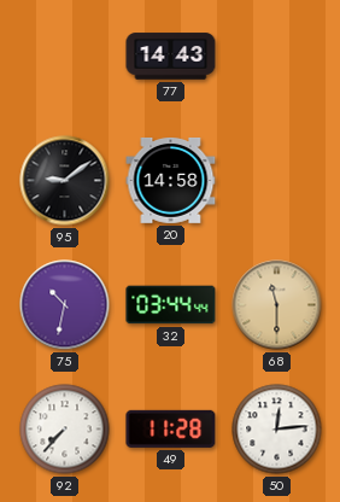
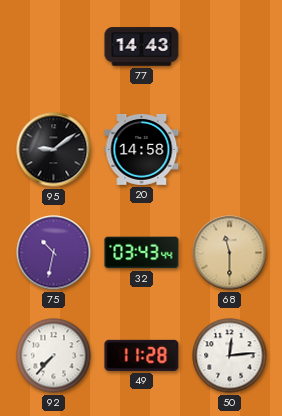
32: 03:44 -> 03:43
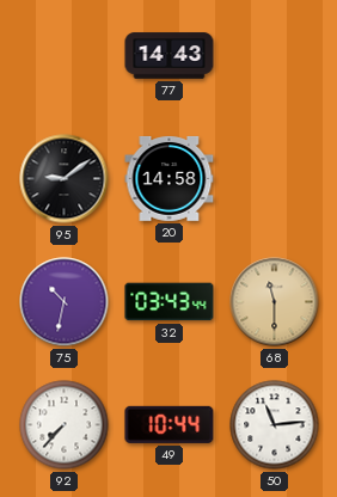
49: 11:28 -> 10:44
50: 12:14 -> 11:14
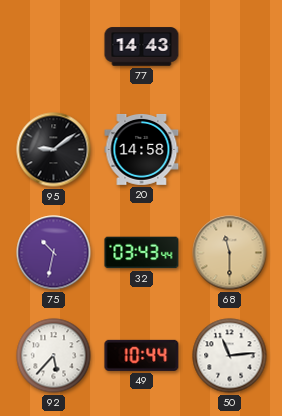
92: 7:37 -> 5:37
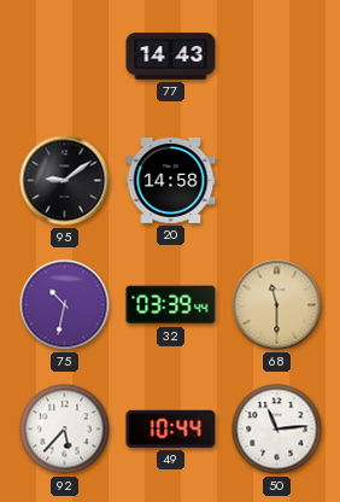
32: 03:43 -> 03:39
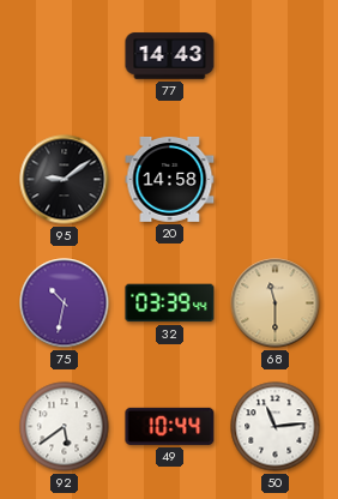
92: 5:37 -> 5:39
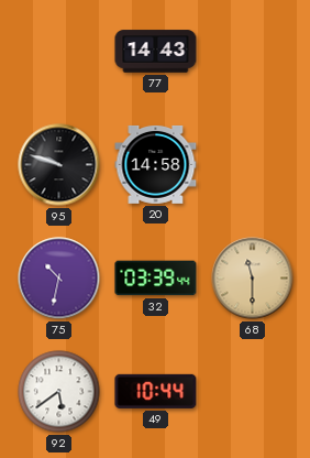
95: 9:09 -> 9:48
50: 11:14 -> none
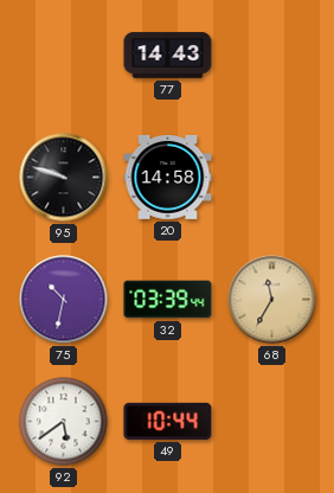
68: 11:30 -> 11:35
